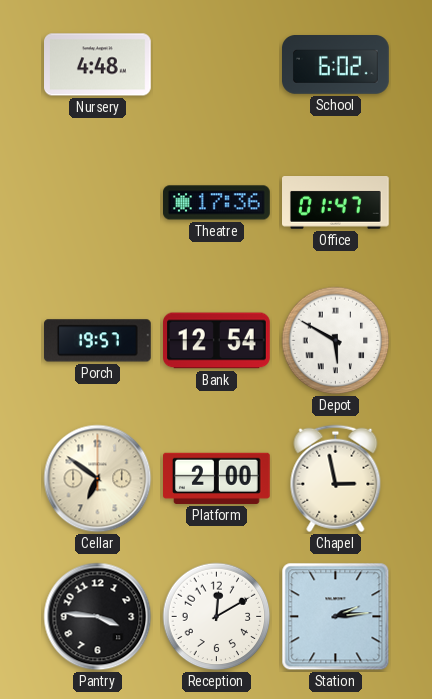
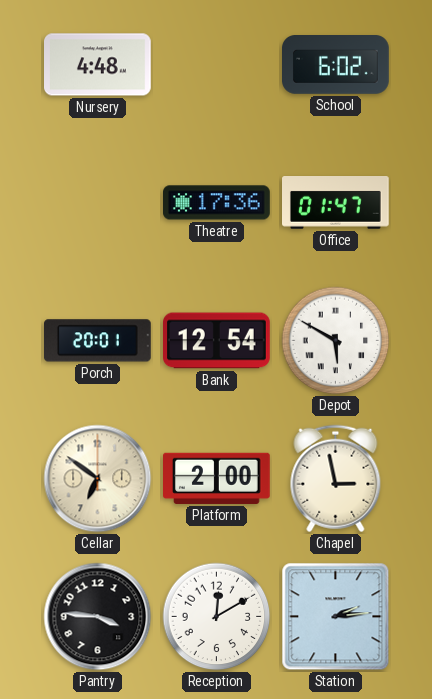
Porch: 19:57 -> 20:01
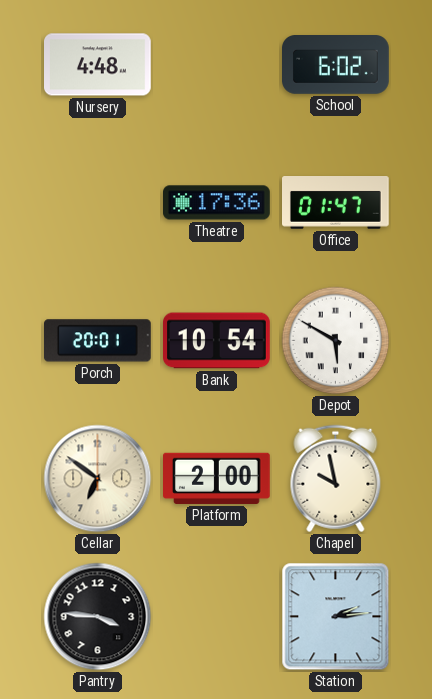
Bank: 12:54 -> 10:54
Chapel: 2:58 -> 9:58
Reception: 12:10 -> none
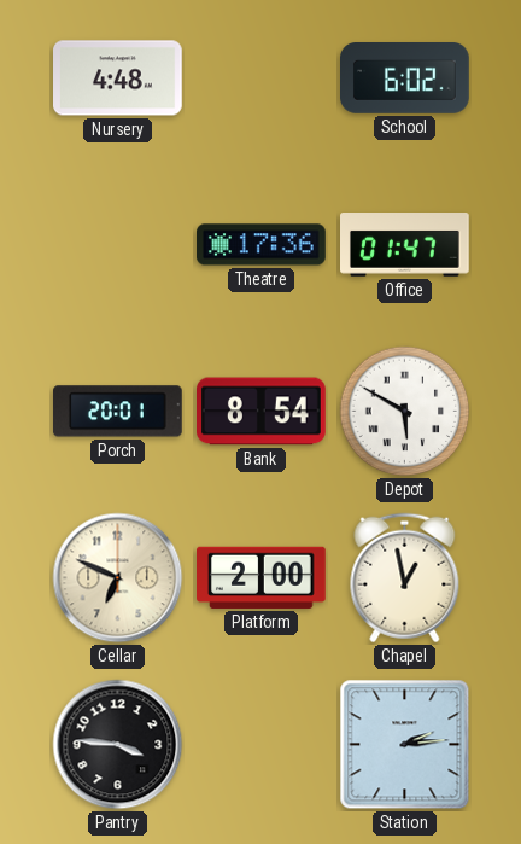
Bank: 10:54 -> 8:54
Cellar: 6:51 -> 6:49
Chapel: 9:58 -> 12:58
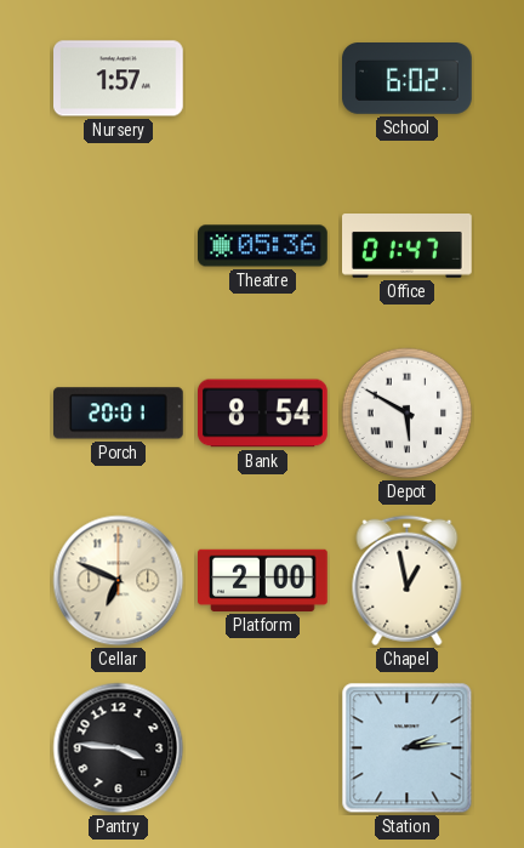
Nursery: 4:48 -> 1:57
Theatre: 17:36 -> 05:36
